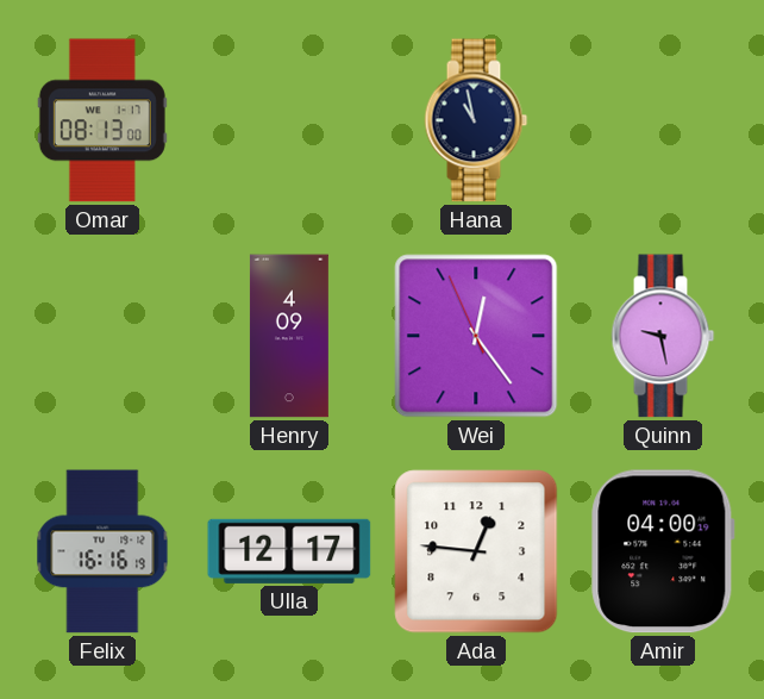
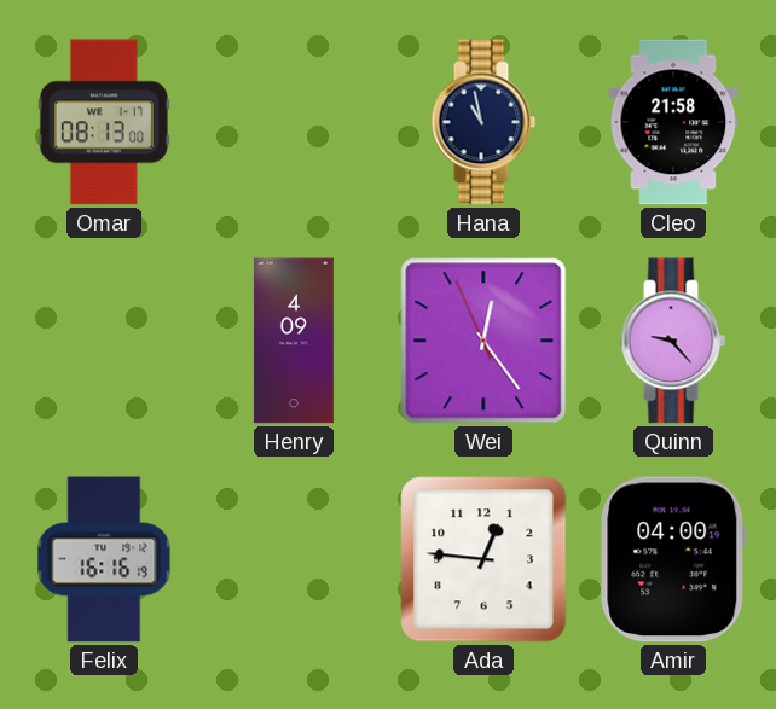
Cleo: none -> 21:58
Quinn: 9:28 -> 9:23
Ulla: 12:17 -> none
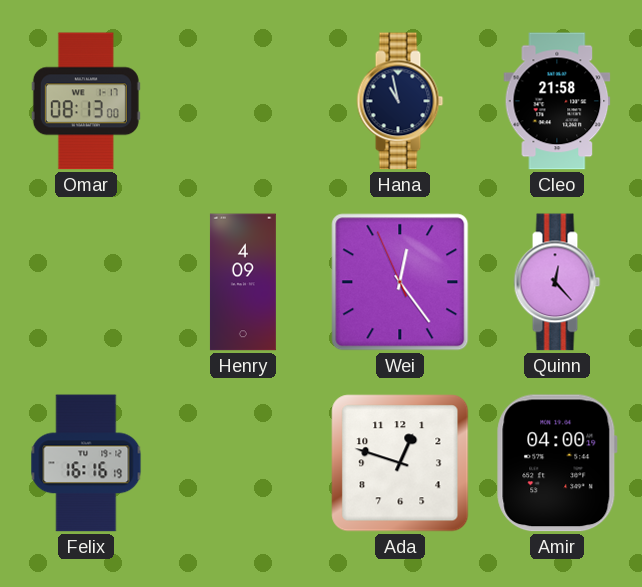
Quinn: 9:23 -> 12:23
Ada: 12:46 -> 12:48
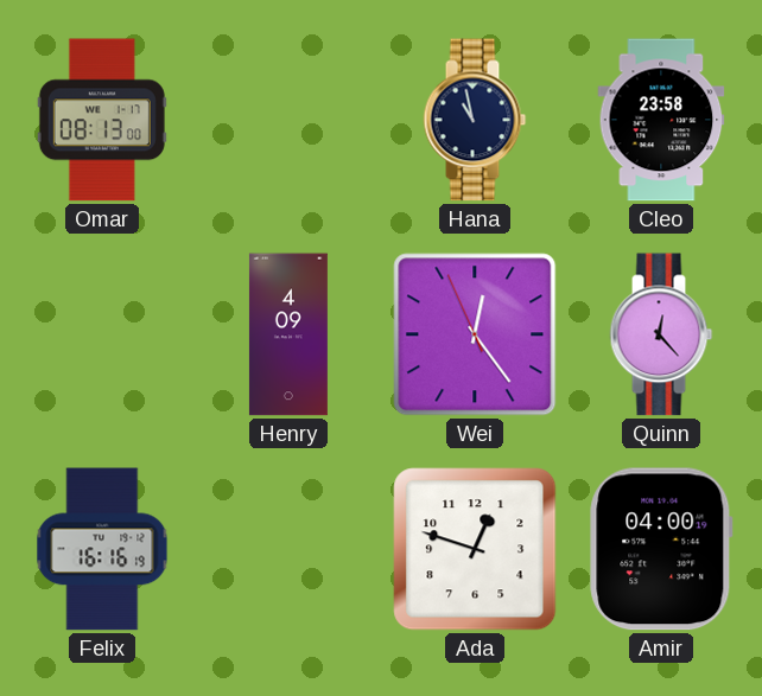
Cleo: 21:58 -> 23:58
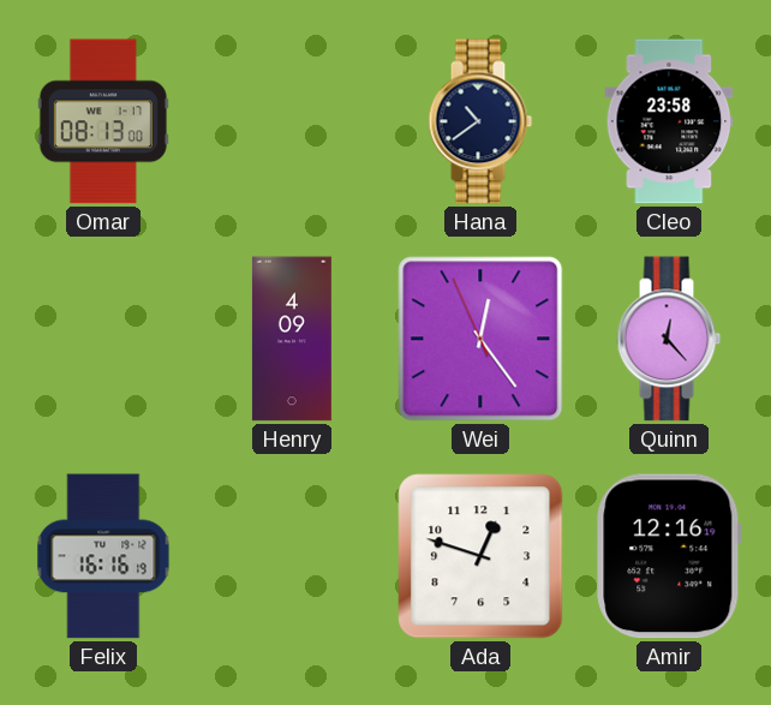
Hana: 10:58 -> 10:39
Amir: 04:00 -> 12:16
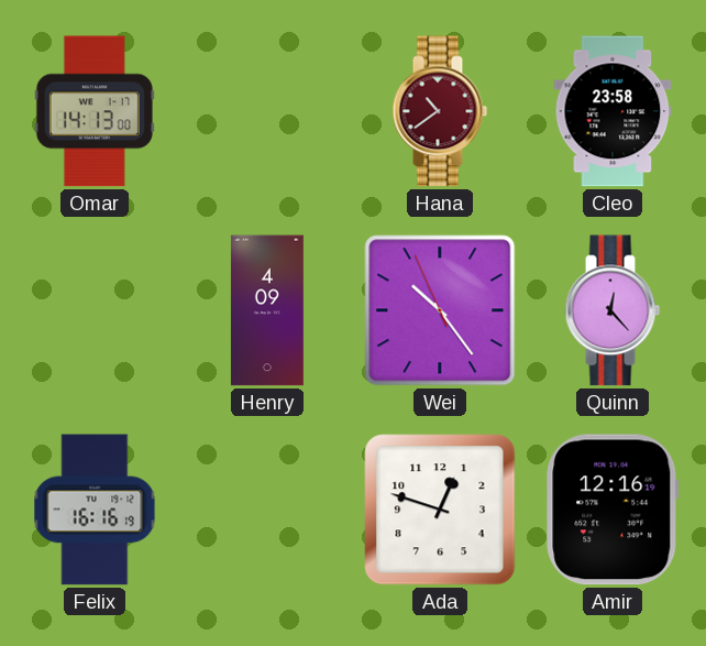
Omar: 08:13 -> 14:13
Hana dial: navy -> burgundy
Wei: 12:23 -> 10:23
